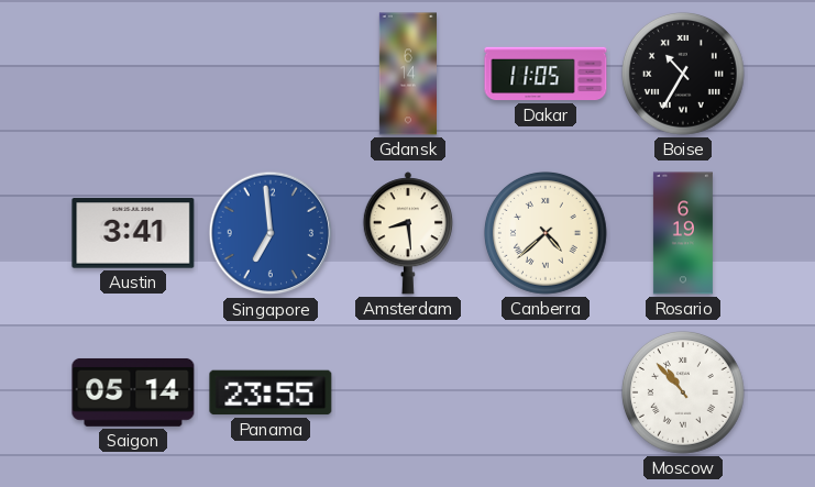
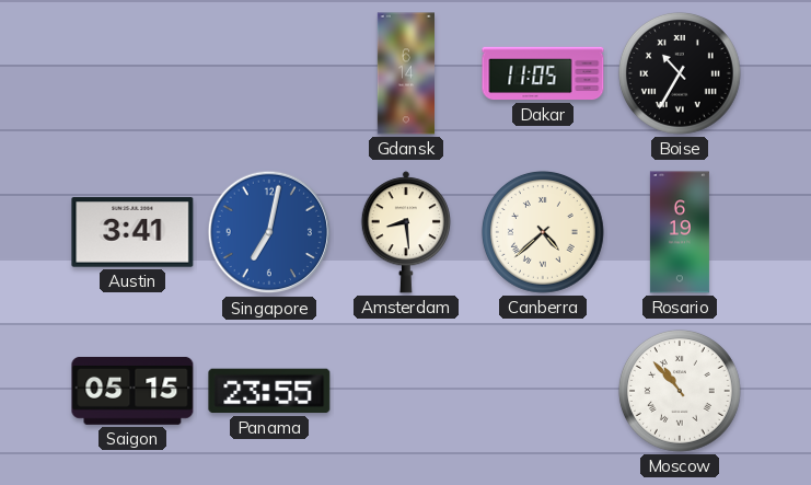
Singapore: 6:59 -> 7:02
Saigon: 05:14 -> 05:15
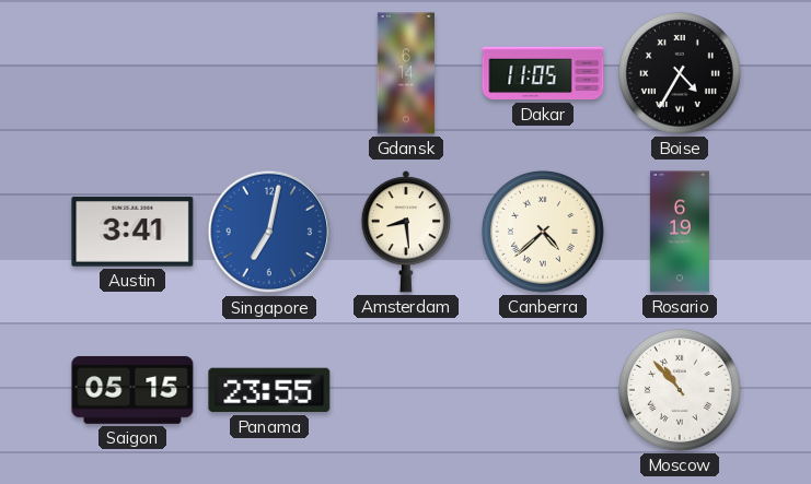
Boise: 10:35 -> 4:35
